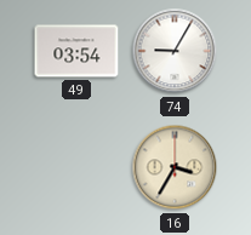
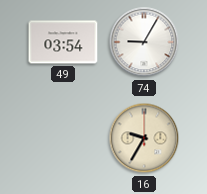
16: 3:35 -> 9:35
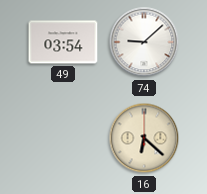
74: 9:05 -> 9:08
16: 9:35 -> 6:22
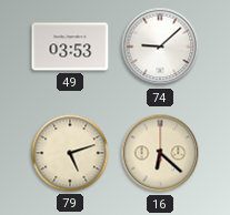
49: 03:54 -> 03:53
79: none -> 5:12
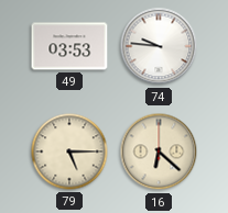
74: 9:08 -> 9:46
79: 5:12 -> 5:15
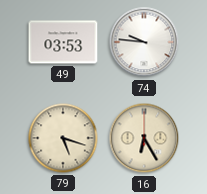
79: 5:15 -> 5:18
16: 6:22 -> 6:25
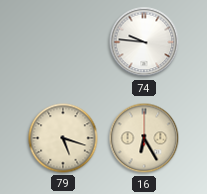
49: 03:53 -> none
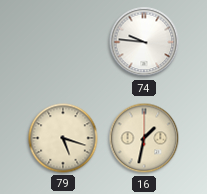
16: 6:25 -> 1:32
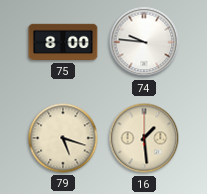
75: none -> 8:00
16: 1:32 -> 1:29
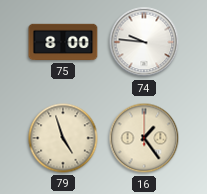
79: 5:18 -> 4:57
16: 1:29 -> 1:24
